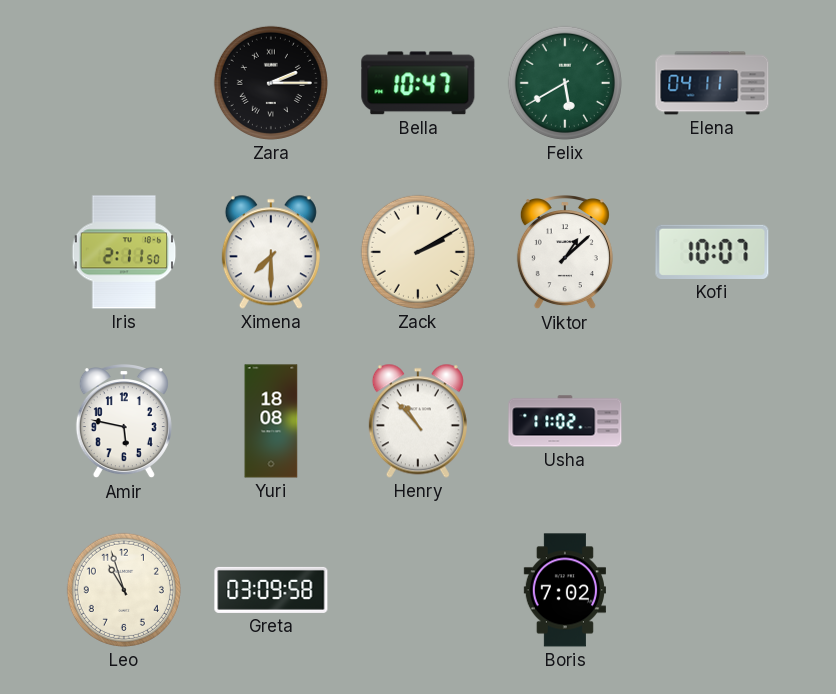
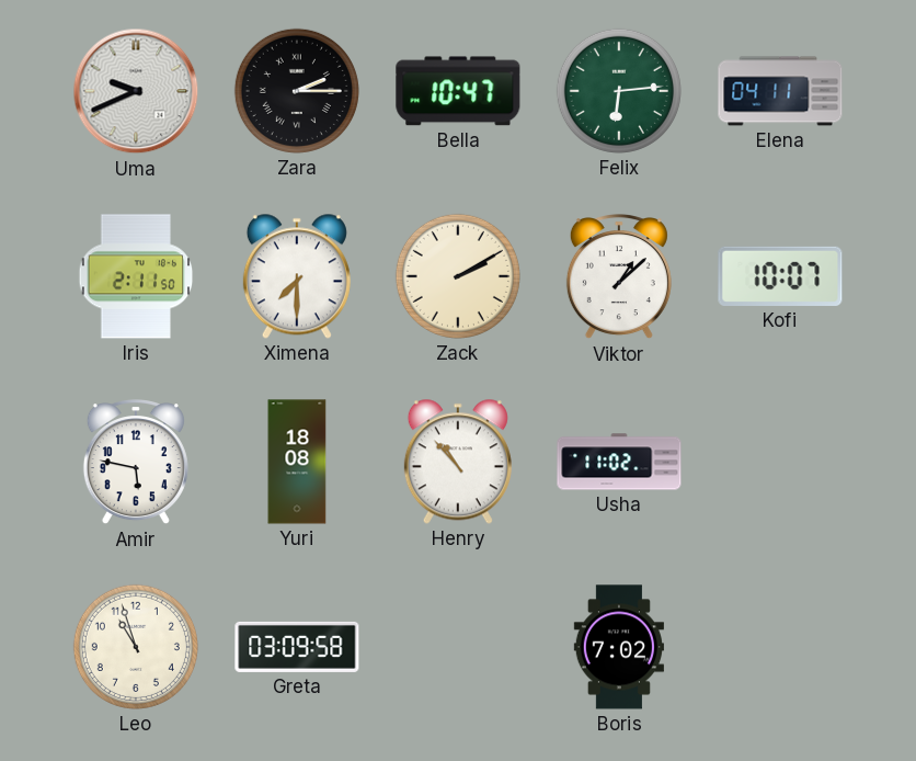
Uma: none -> 9:41
Felix: 5:40 -> 6:14
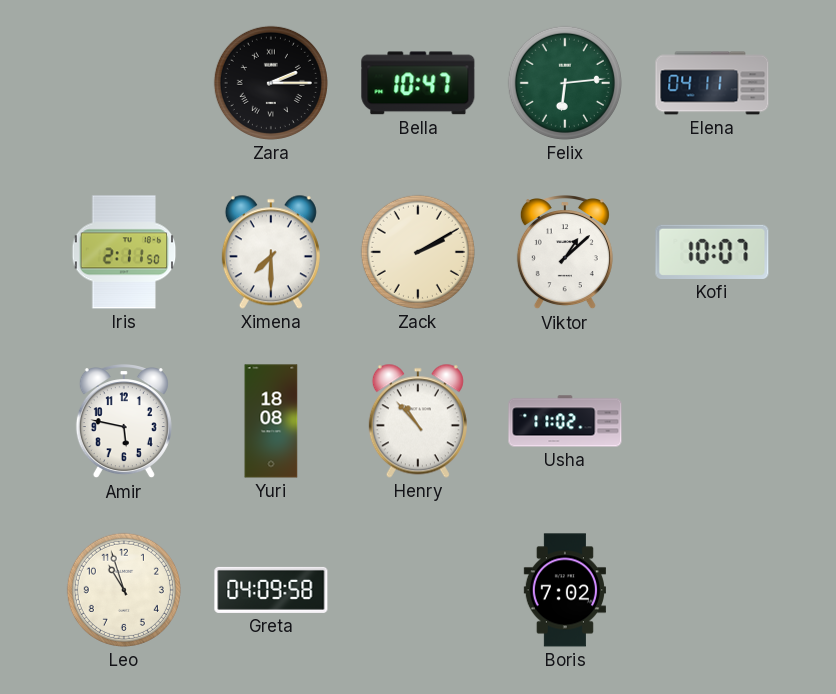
Uma: 9:41 -> none
Greta: 03:09 -> 04:09
